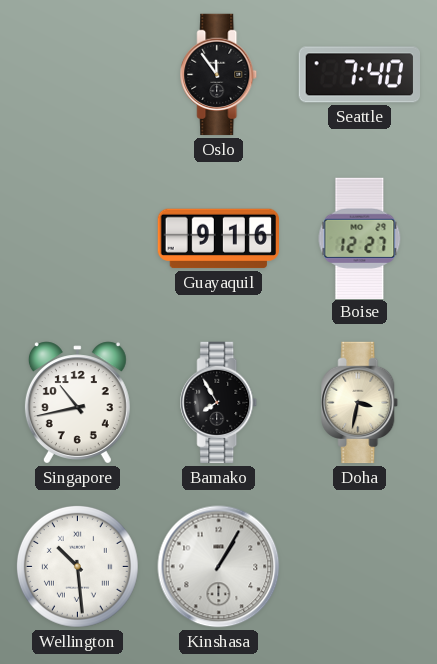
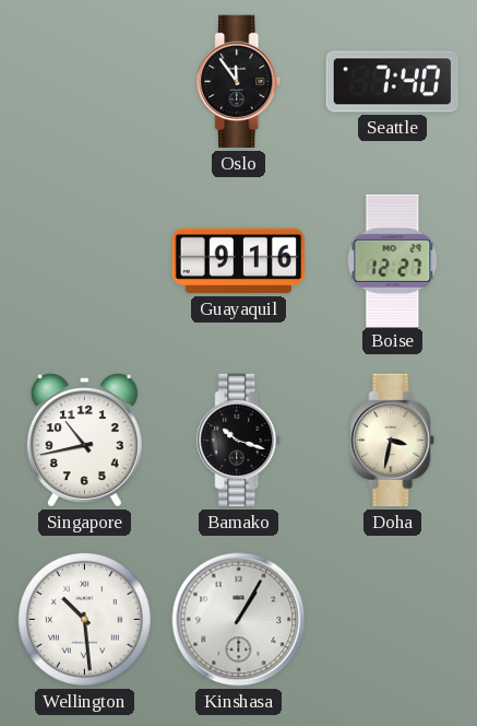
Bamako: 7:55 -> 10:18
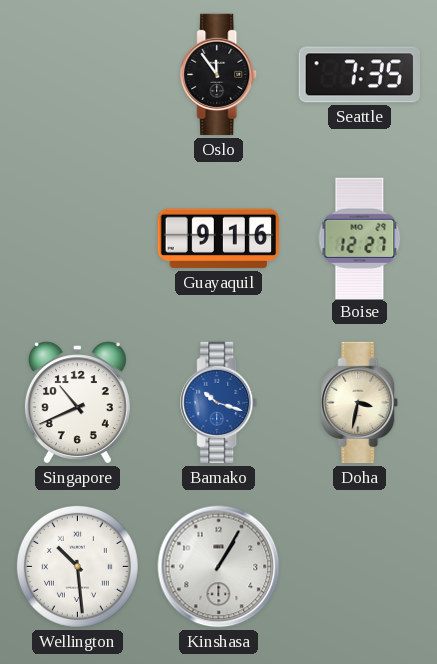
Seattle: 7:40 -> 7:35
Singapore: 10:43 -> 10:41
Bamako dial: black -> blue
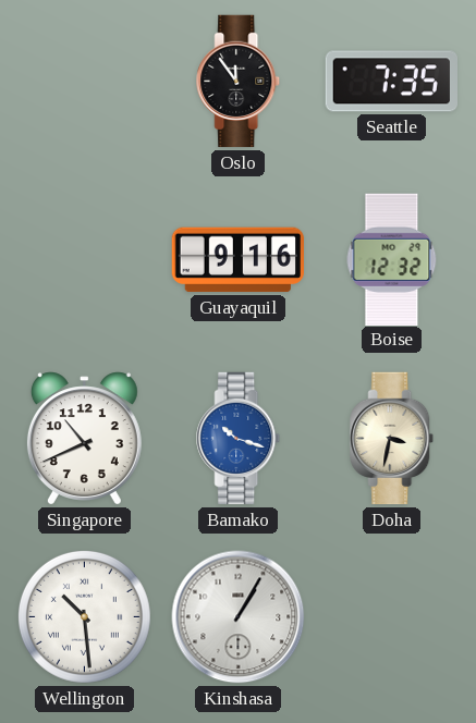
Boise: 12:27 -> 12:32
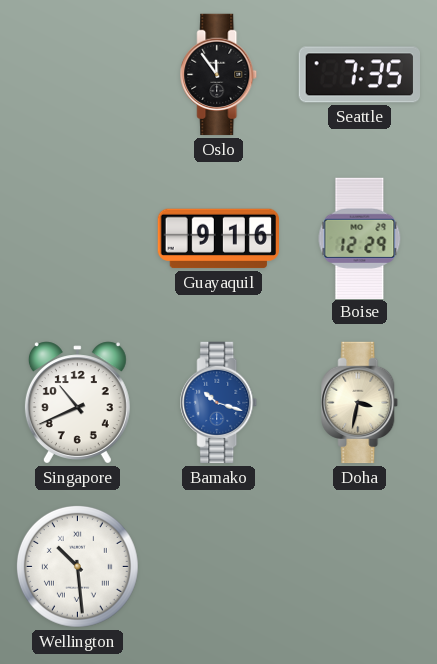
Boise: 12:32 -> 12:29
Kinshasa: 1:05 -> none
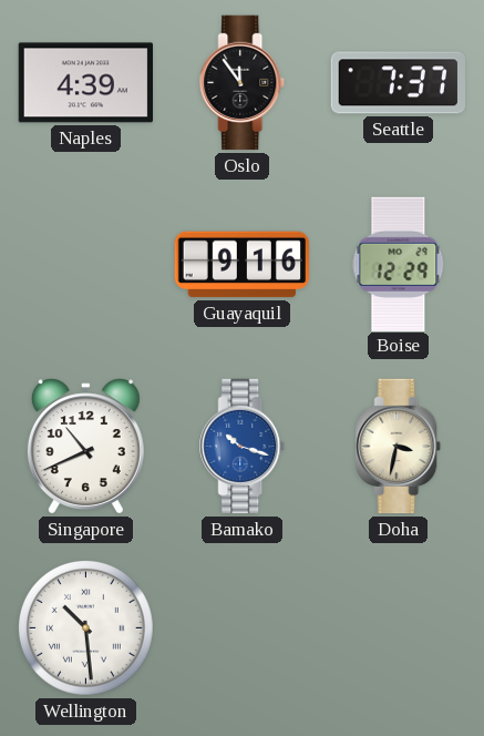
Naples: none -> 4:39
Seattle: 7:35 -> 7:37
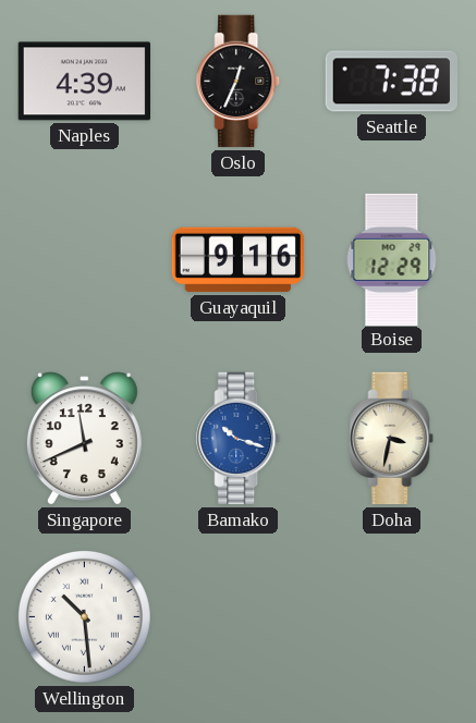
Oslo: 11:54 -> 12:34
Seattle: 7:37 -> 7:38
Singapore: 10:41 -> 11:41
